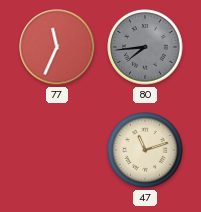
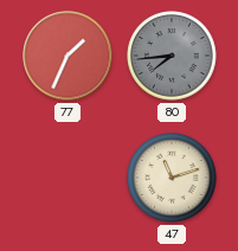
77: 11:34 -> 1:34
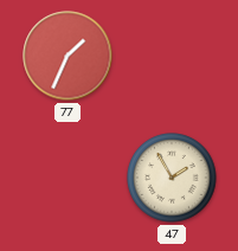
80: 7:44 -> none
47: 11:12 -> 1:55
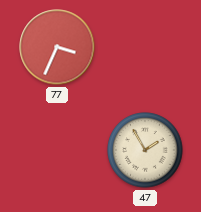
77: 1:34 -> 3:34
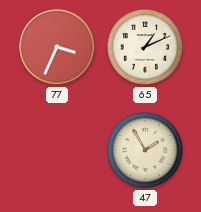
65: none -> 1:11
